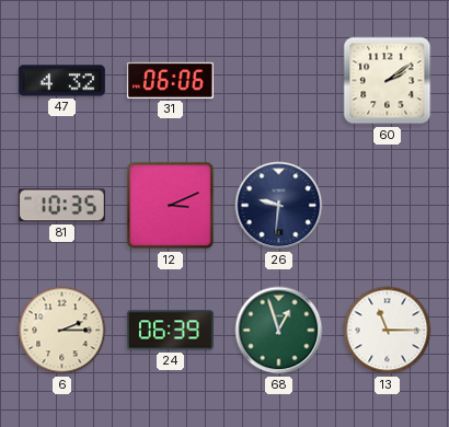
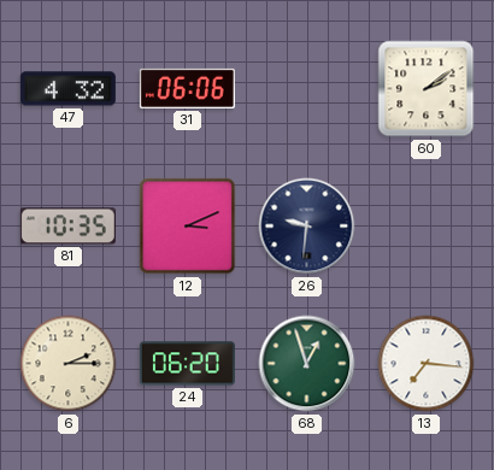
24: 06:39 -> 06:20
13: 11:15 -> 7:16
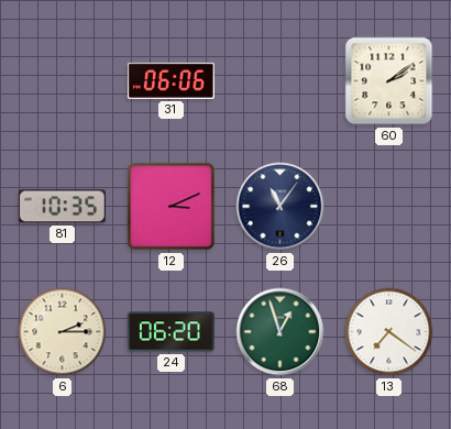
47: 4:32 -> none
26: 9:31 -> 11:06
13: 7:16 -> 7:21
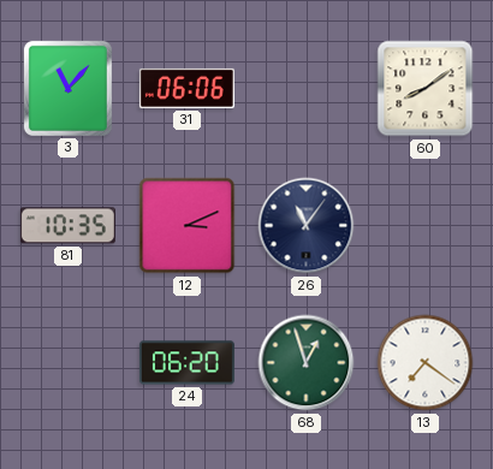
3: none -> 11:07
60: 2:09 -> 8:09
6: 2:15 -> none
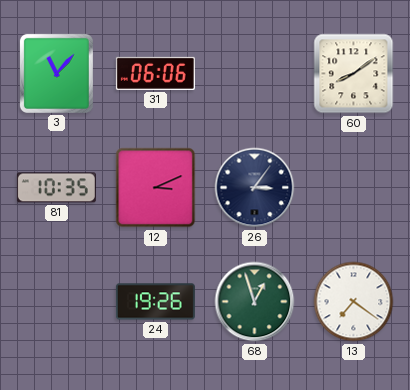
26: 11:06 -> 3:06
24: 06:20 -> 19:26
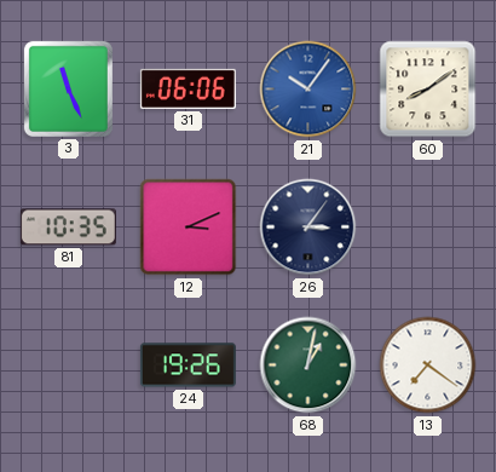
3: 11:07 -> 11:26
21: none -> 10:06
68: 12:57 -> 1:02
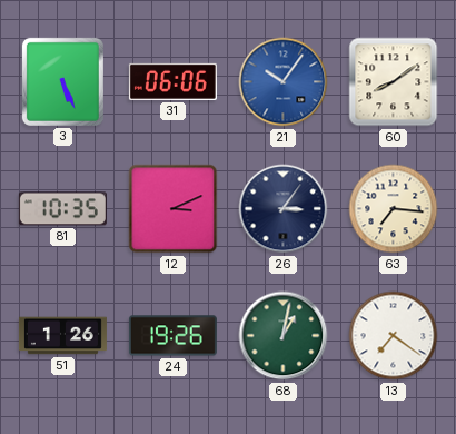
3: 11:26 -> 5:26
63: none -> 7:16
51: none -> 1:26
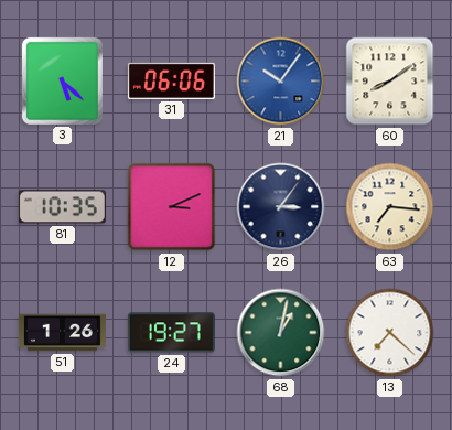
3: 5:26 -> 5:22
24: 19:26 -> 19:27
13: 7:21 -> 7:22
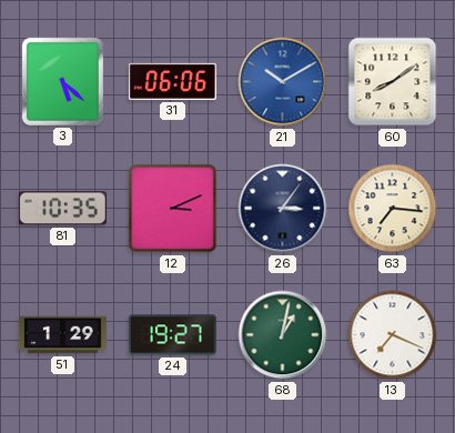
21: 10:06 -> 10:10
51: 1:26 -> 1:29
13: 7:22 -> 7:19
